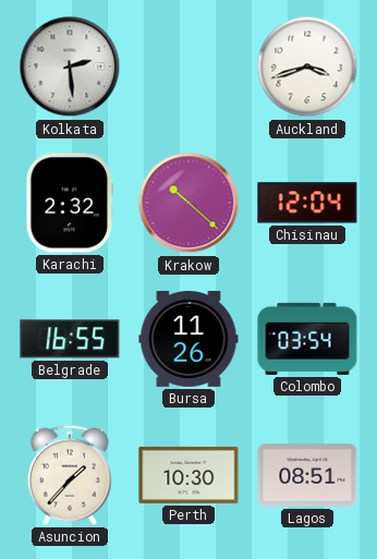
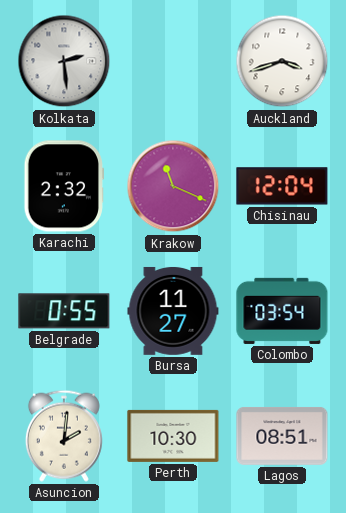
Krakow: 10:22 -> 11:19
Belgrade: 16:55 -> 0:55
Bursa: 11:26 -> 11:27
Asuncion: 1:37 -> 2:01
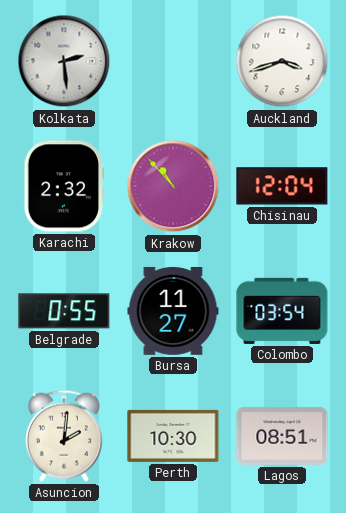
Krakow: 11:19 -> 10:53
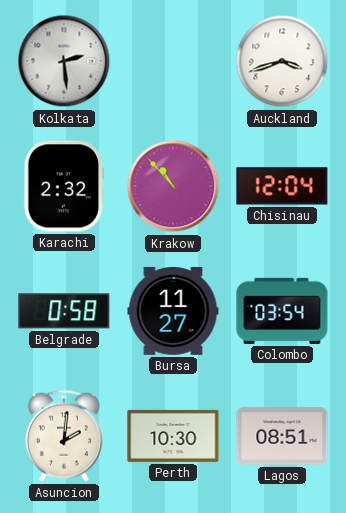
Belgrade: 0:55 -> 0:58
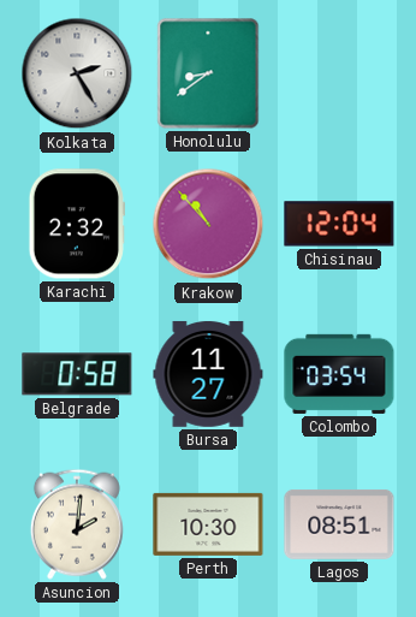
Kolkata: 2:29 -> 2:25
Honolulu: none -> 8:39
Auckland: 3:42 -> none
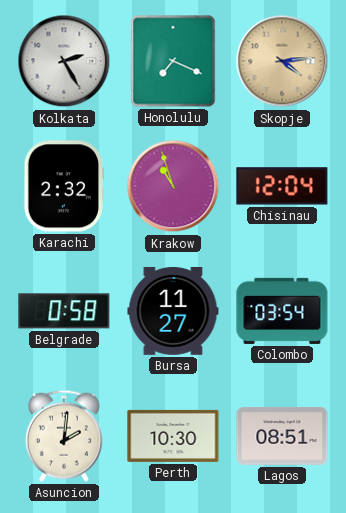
Honolulu: 8:39 -> 7:19
Skopje: none -> 4:14
Krakow: 10:53 -> 10:57
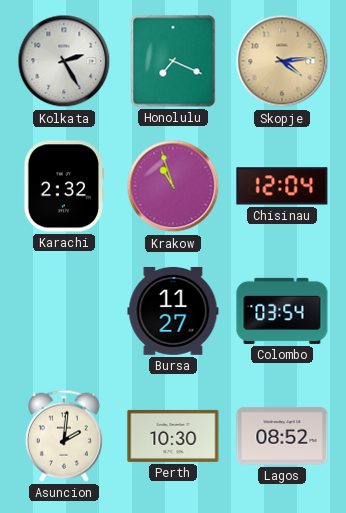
Belgrade: 0:58 -> none
Lagos: 08:51 -> 08:52
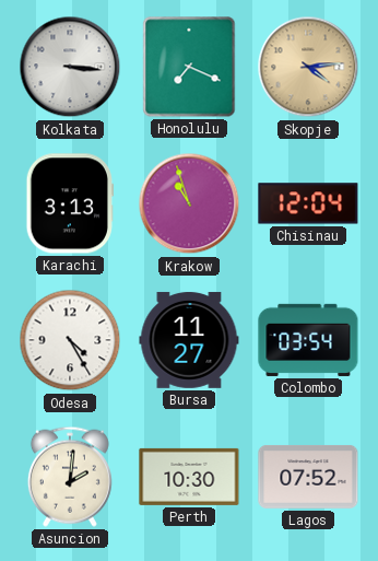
Kolkata: 2:25 -> 3:16
Karachi: 2:32 -> 3:13
Odesa: none -> 4:25
Lagos: 08:52 -> 07:52
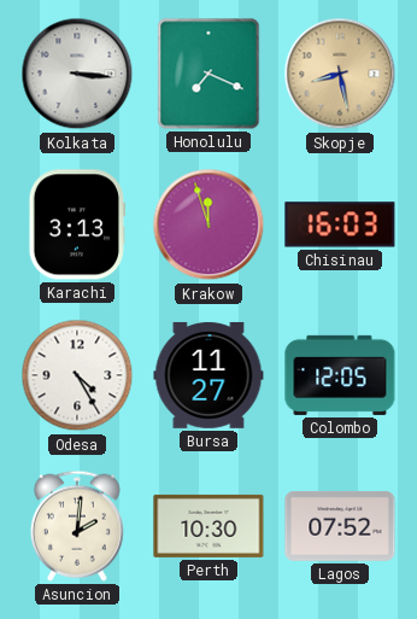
Skopje: 4:14 -> 8:28
Krakow: 10:57 -> 11:57
Chisinau: 12:04 -> 16:03
Colombo: 03:54 -> 12:05
